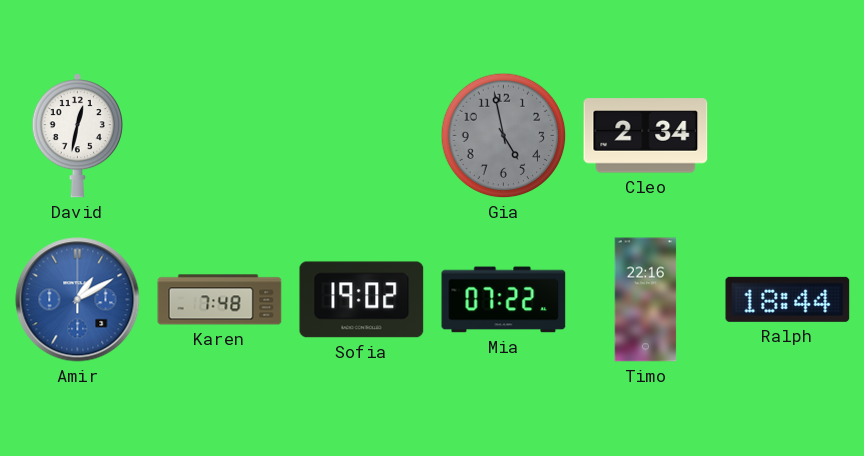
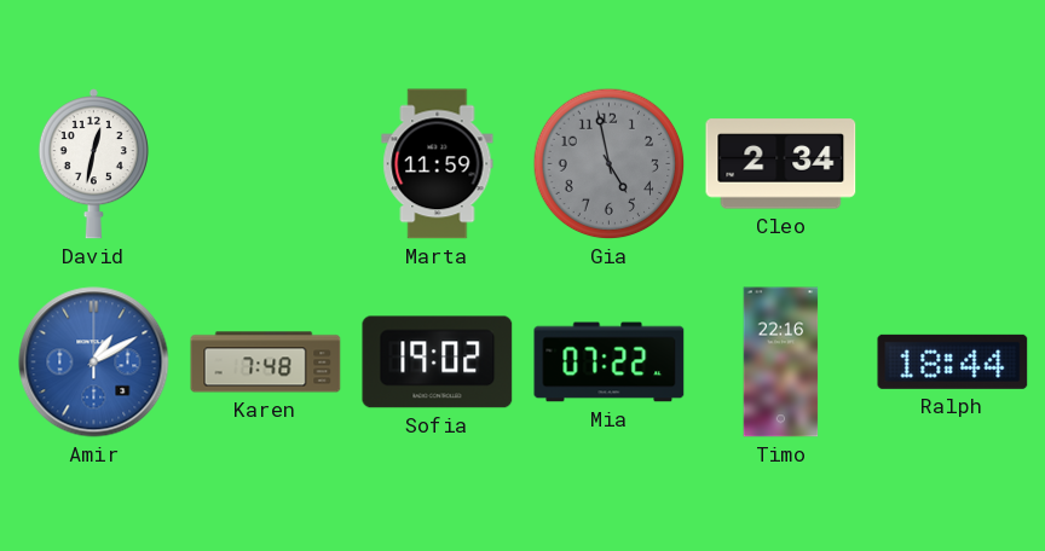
Marta: none -> 11:59
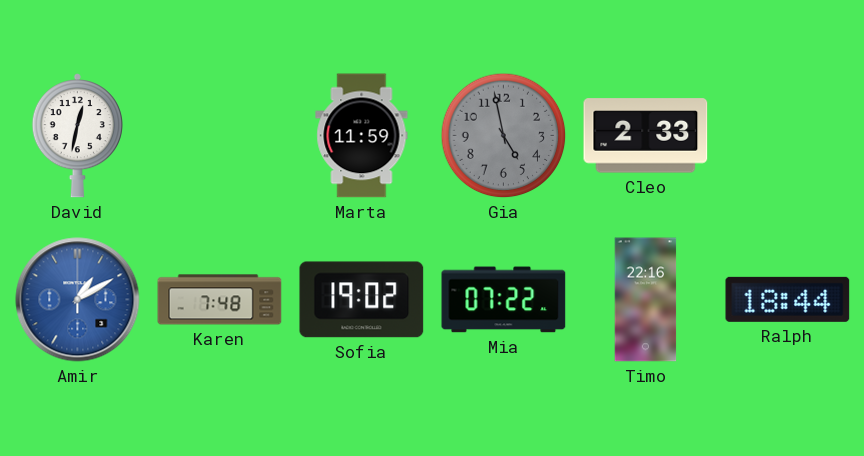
Cleo: 2:34 -> 2:33
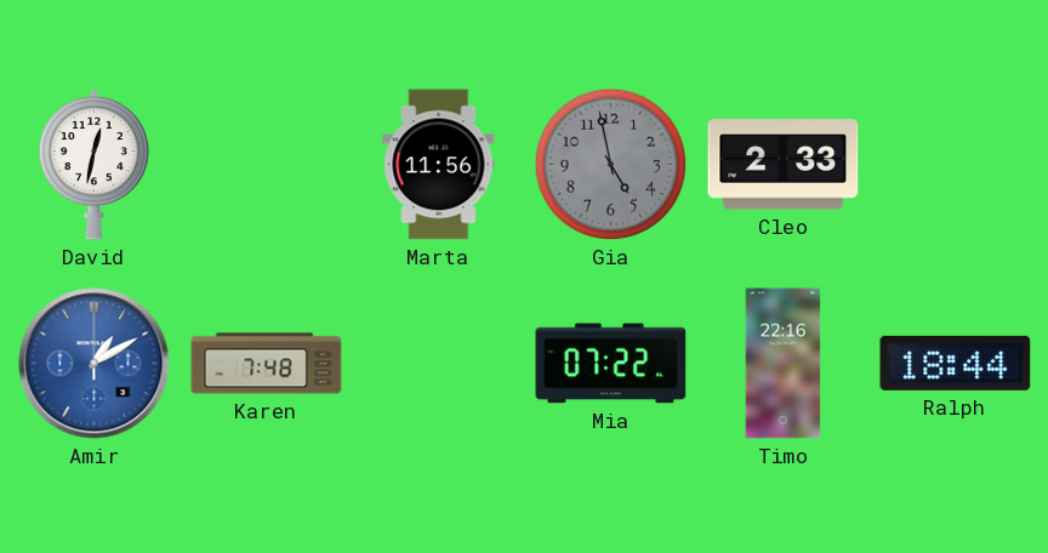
Marta: 11:59 -> 11:56
Sofia: 19:02 -> none
